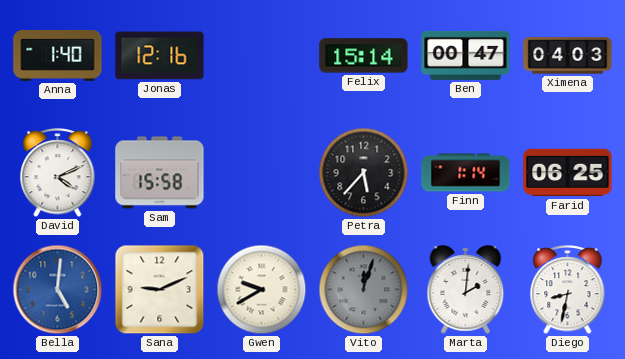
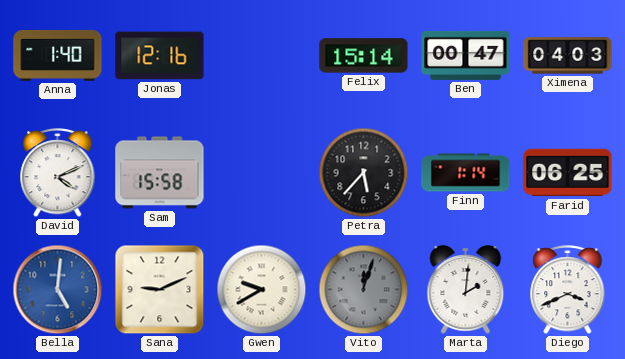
Diego: 8:32 -> 3:41
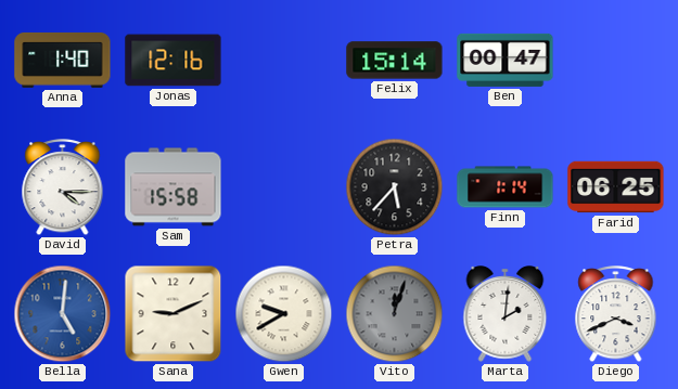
Ximena: 04:03 -> none
David: 4:11 -> 4:15
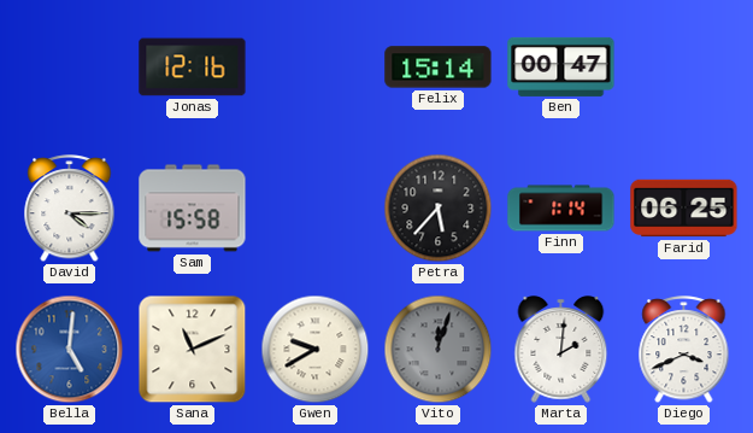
Anna: 1:40 -> none
Sana: 9:11 -> 11:11
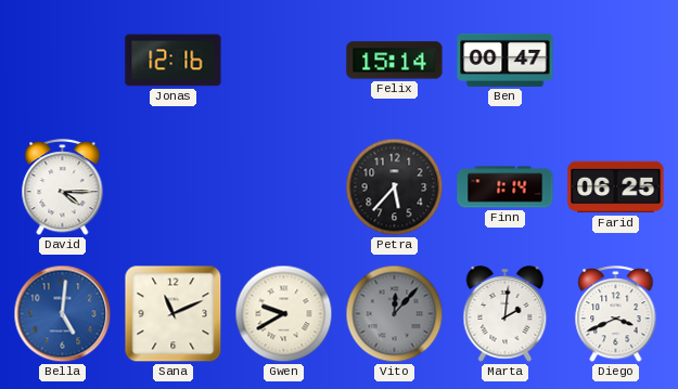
Sam: 15:58 -> none
Vito: 12:03 -> 12:07
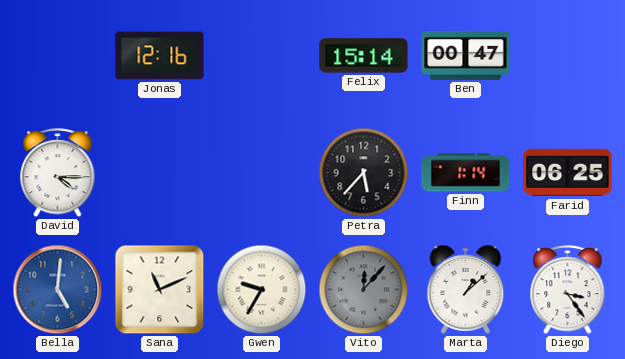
Gwen: 9:40 -> 9:35
Marta: 2:01 -> 1:08
Diego: 3:41 -> 3:24
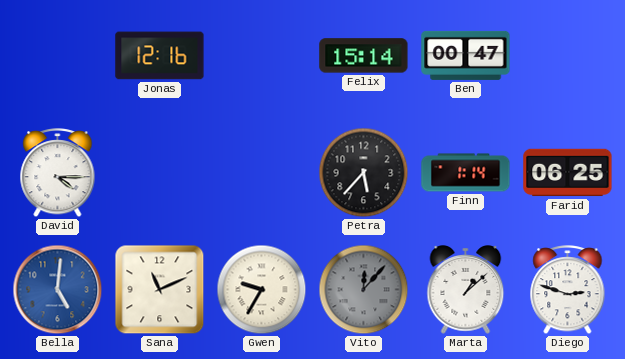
Diego: 3:24 -> 2:48
